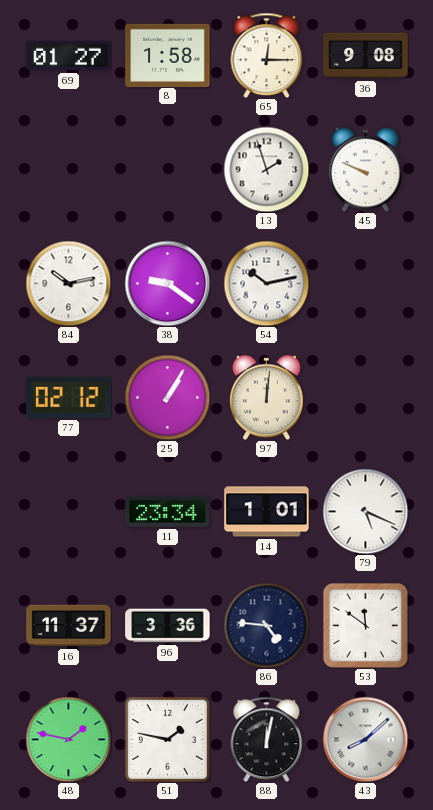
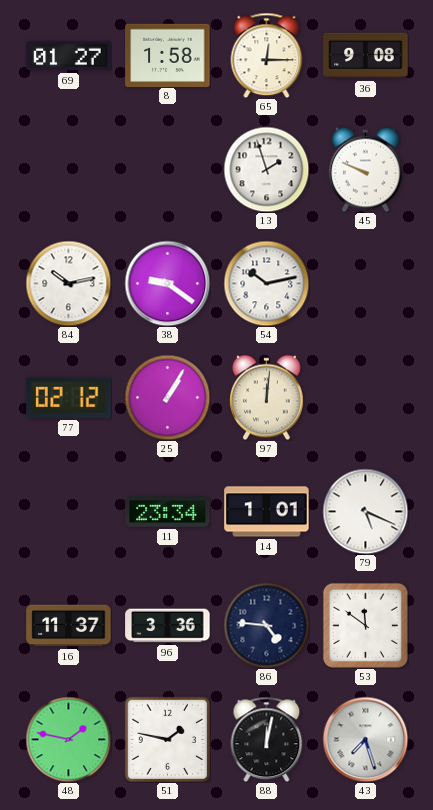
43: 8:08 -> 7:27
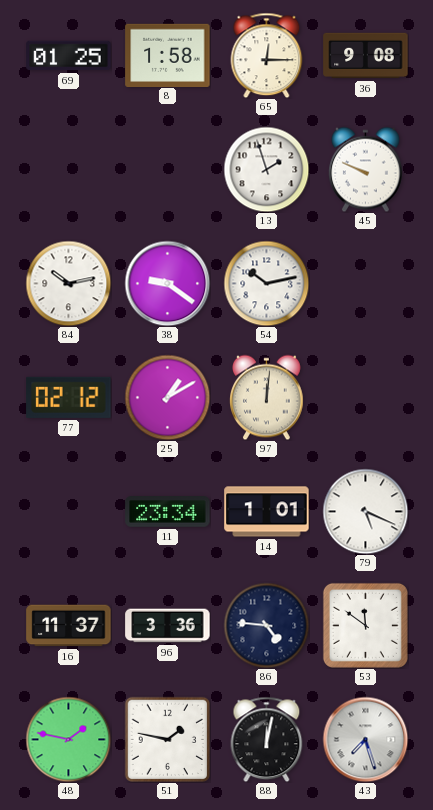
69: 01:27 -> 01:25
25: 1:05 -> 1:10
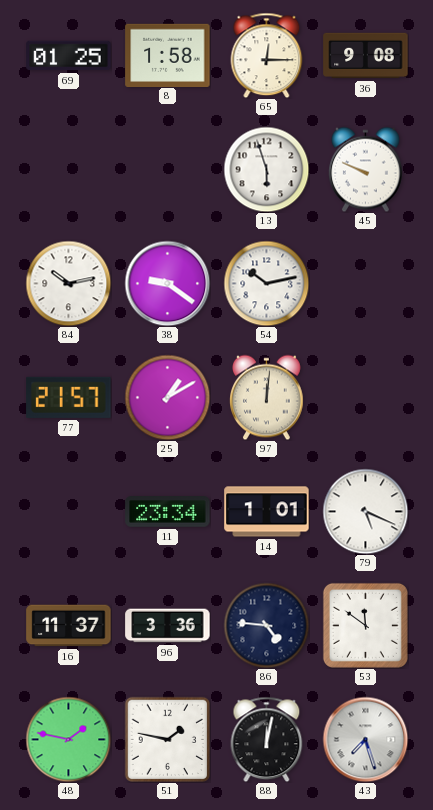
13: 1:57 -> 5:57
77: 02:12 -> 21:57
